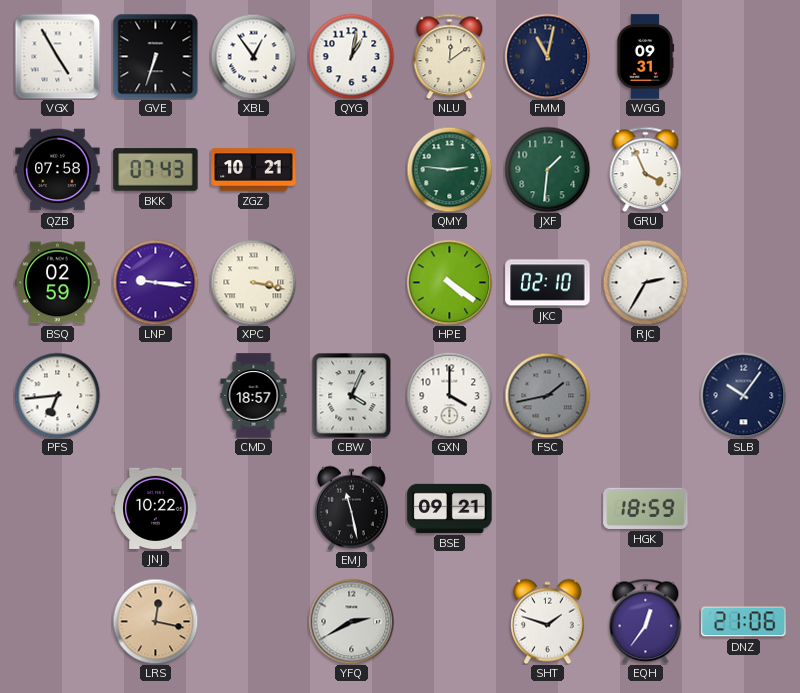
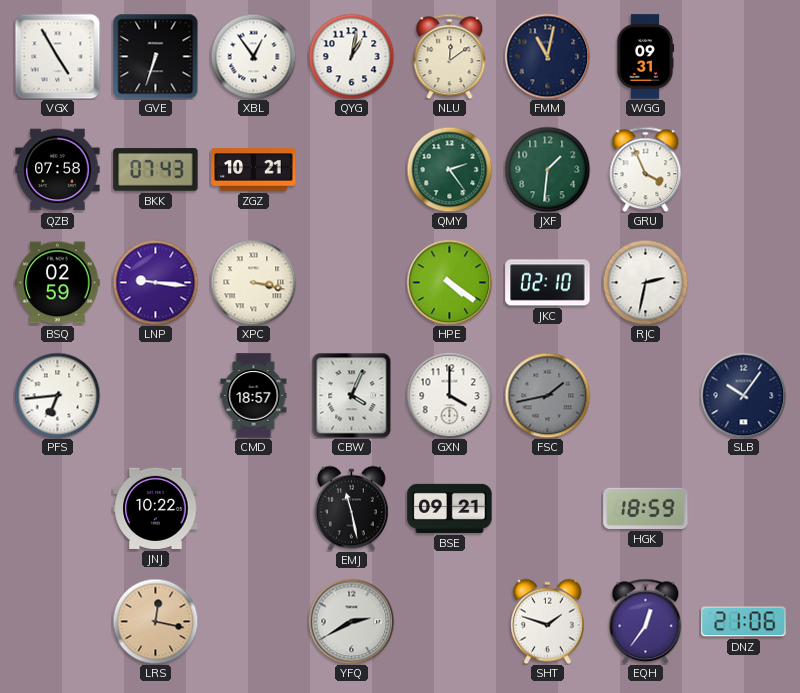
QMY: 2:46 -> 2:24
RJC: 2:35 -> 2:32
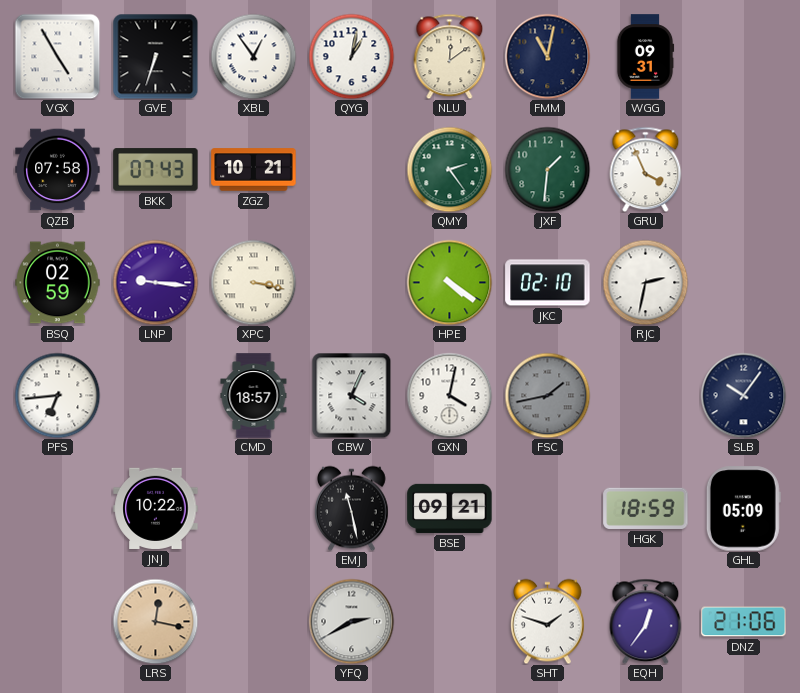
GXN: 4:00 -> 4:02
GHL: none -> 05:09
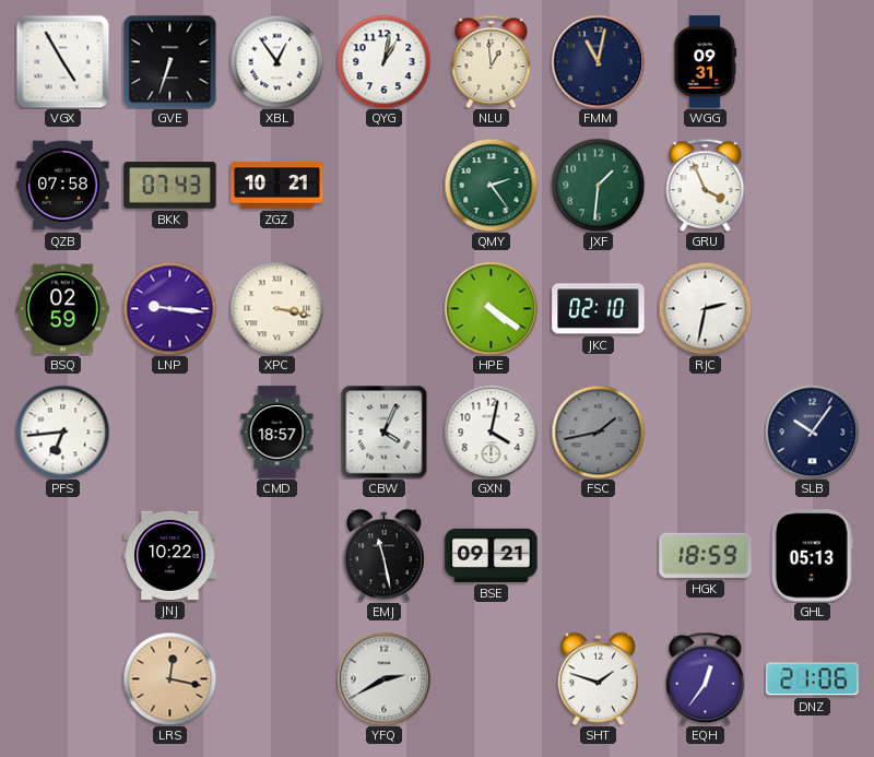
NLU: 12:09 -> 12:59
GHL: 05:09 -> 05:13
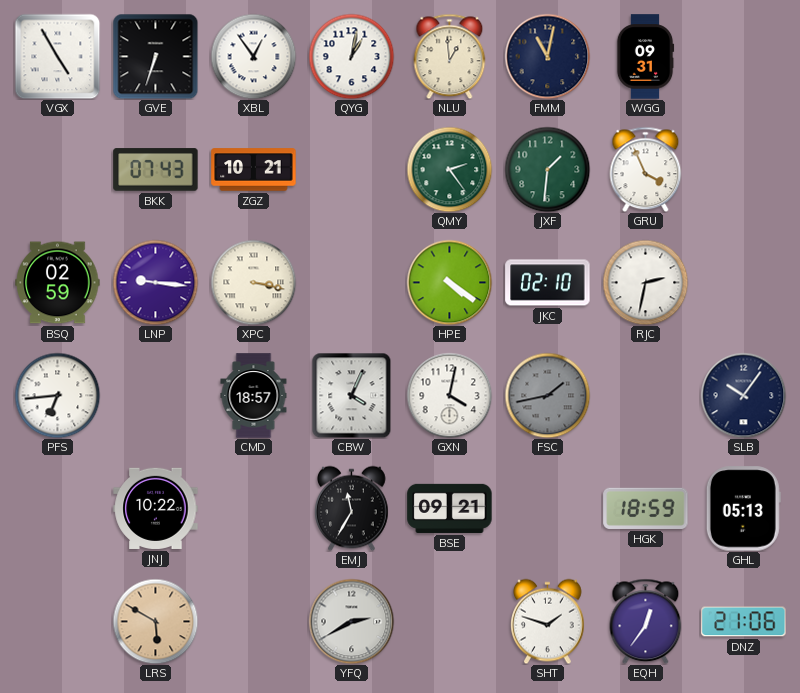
QZB: 07:58 -> none
EMJ: 11:28 -> 11:35
LRS: 12:17 -> 5:50
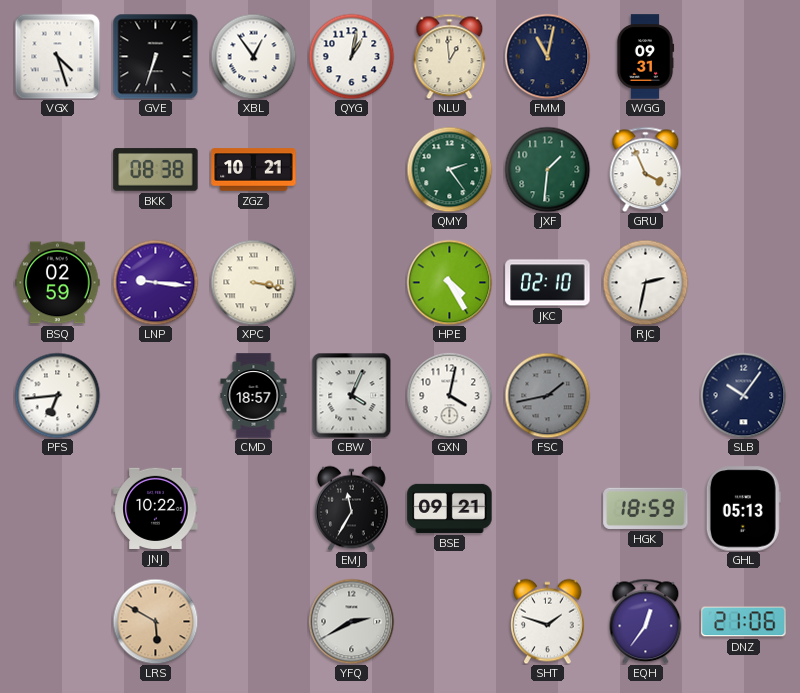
VGX: 4:55 -> 4:27
BKK: 07:43 -> 08:38
HPE: 4:21 -> 4:25
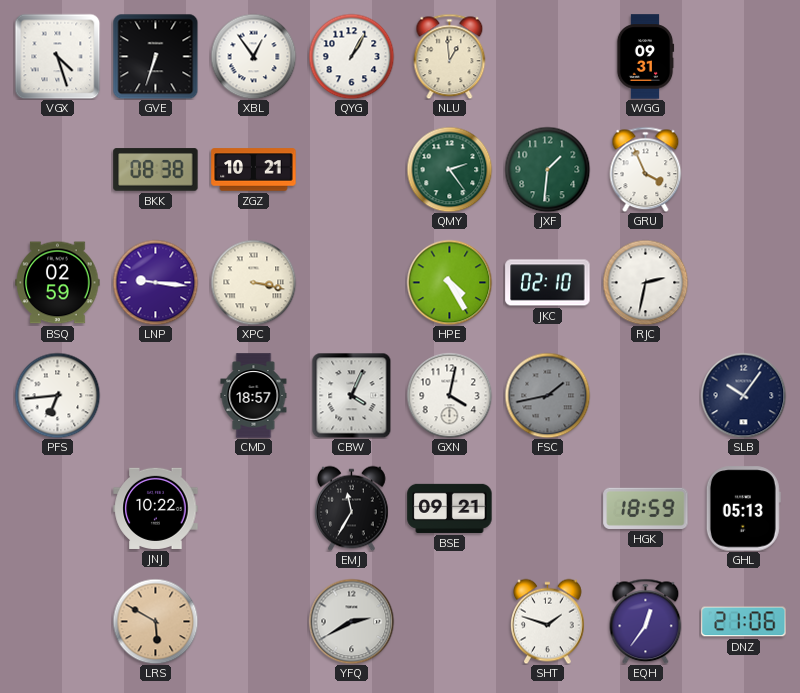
QYG: 1:02 -> 1:05
FMM: 11:02 -> none
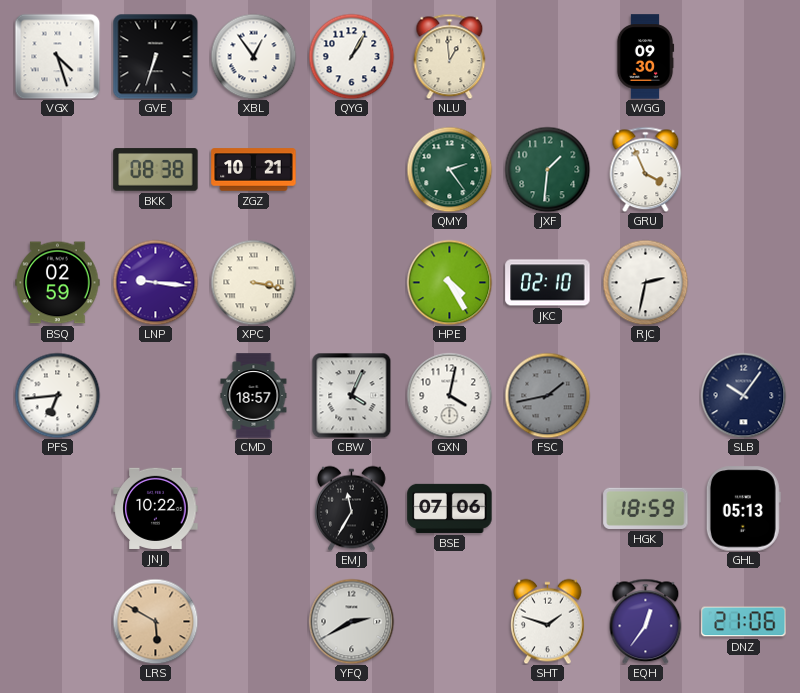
WGG: 09:31 -> 09:30
BSE: 09:21 -> 07:06
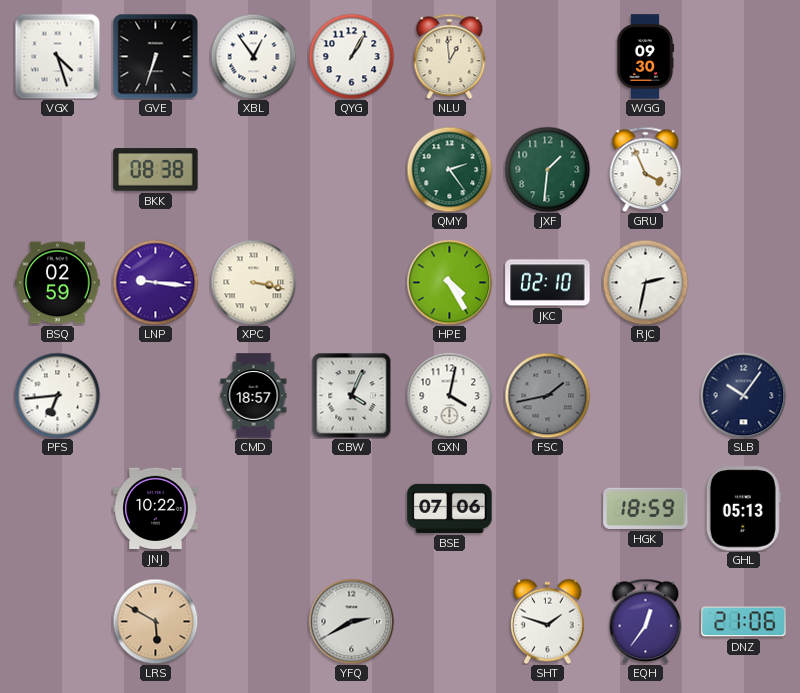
ZGZ: 10:21 -> none
EMJ: 11:35 -> none
